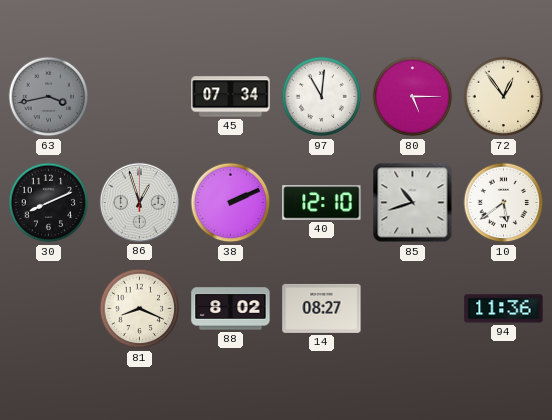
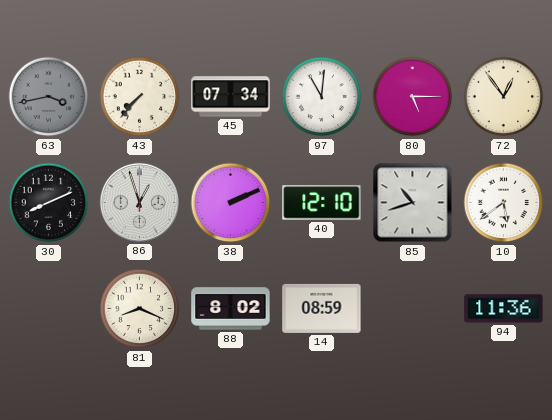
43: none -> 7:37
14: 08:27 -> 08:59
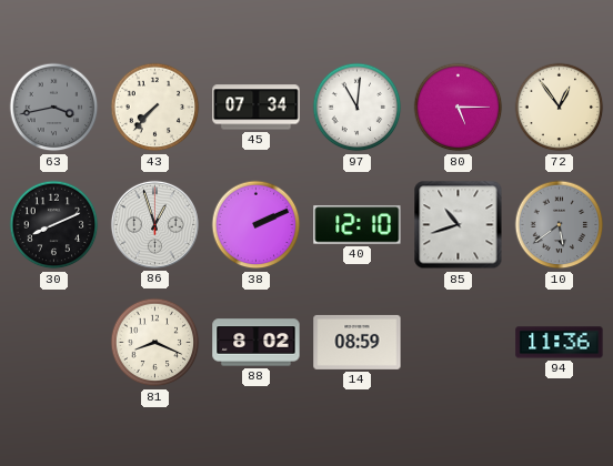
10 dial: white -> grey
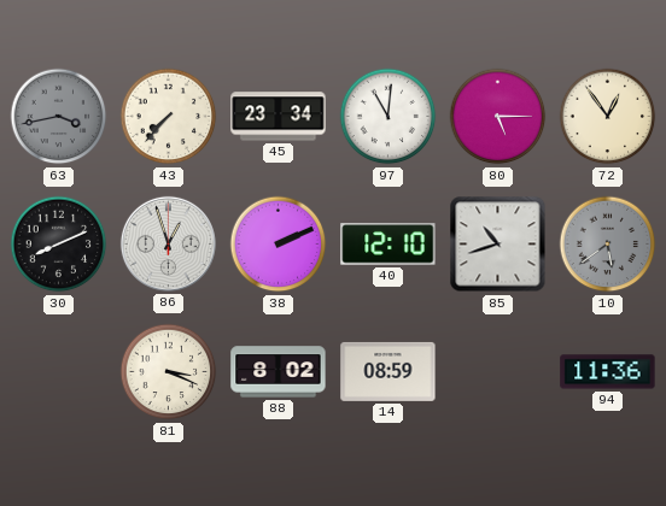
45: 07:34 -> 23:34
81: 8:19 -> 3:19
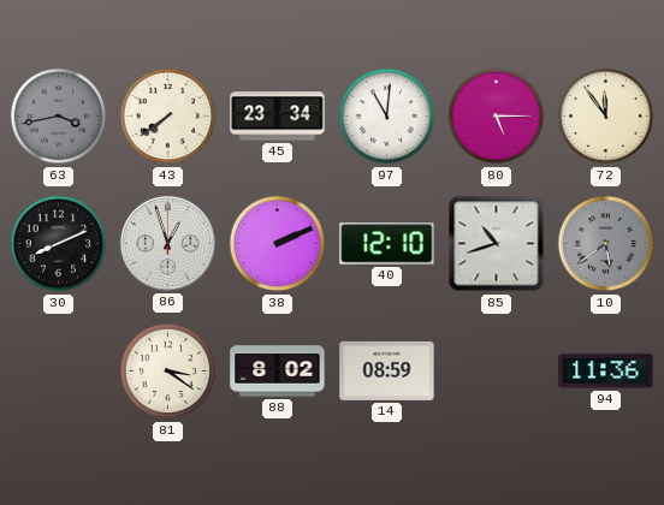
43: 7:37 -> 7:39
72: 12:54 -> 11:54
81: 3:19 -> 3:21
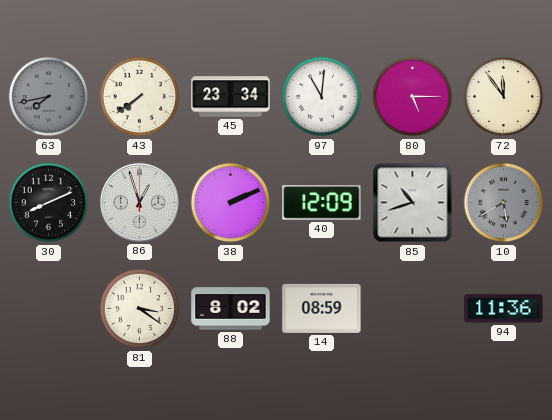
63: 3:43 -> 7:43
40: 12:10 -> 12:09
10: 5:39 -> 5:40
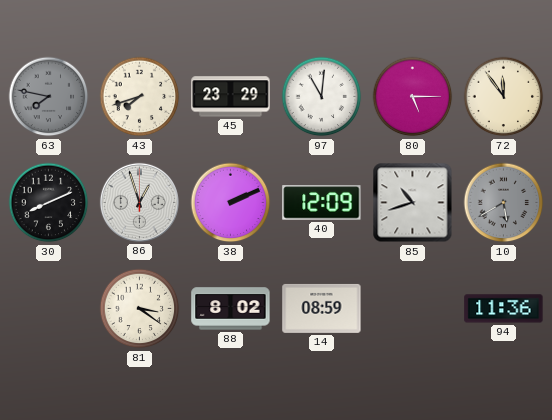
63: 7:43 -> 7:47
43: 7:39 -> 7:42
45: 23:34 -> 23:29
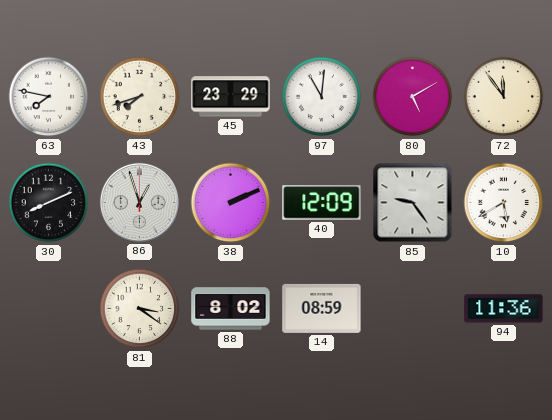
63 dial: grey -> white
80: 5:15 -> 5:10
85: 10:42 -> 9:24
10 dial: grey -> white
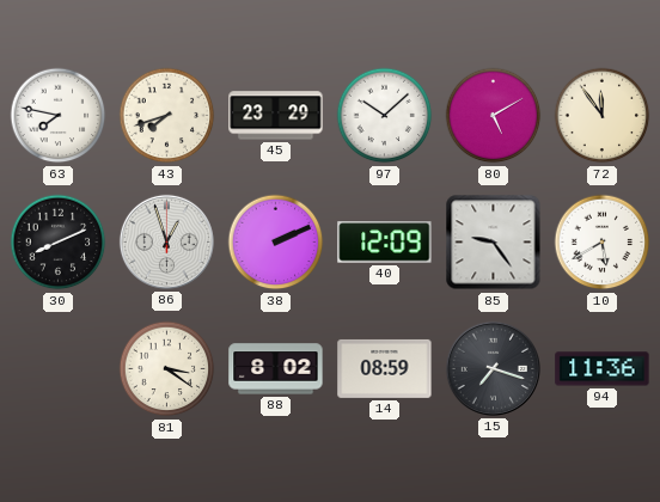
97: 11:01 -> 10:08
15: none -> 7:18
